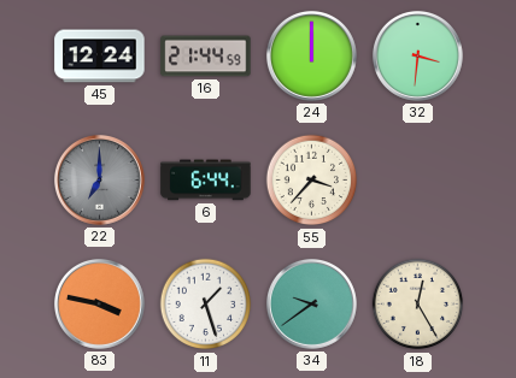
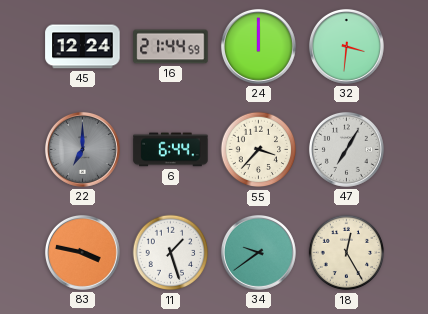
47: none -> 7:05
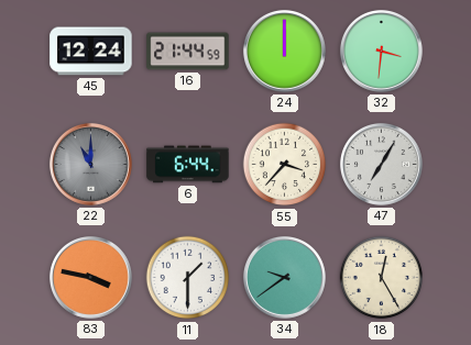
22: 7:00 -> 11:00
11: 1:27 -> 1:30
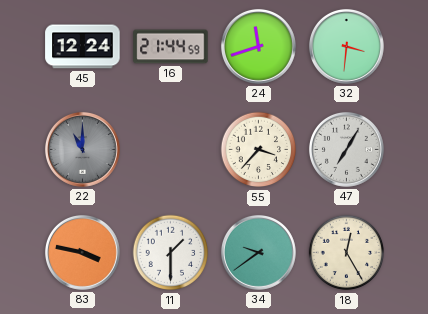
24: 12:00 -> 11:42
6: 6:44 -> none
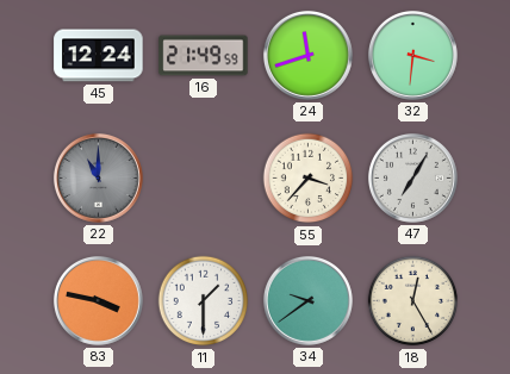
16: 21:44 -> 21:49
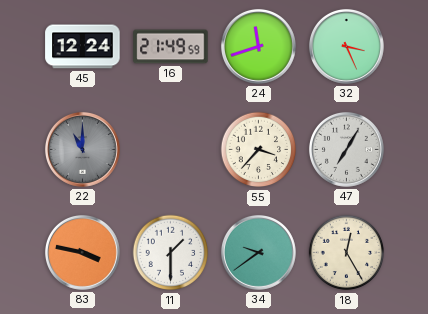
32: 3:31 -> 3:26
